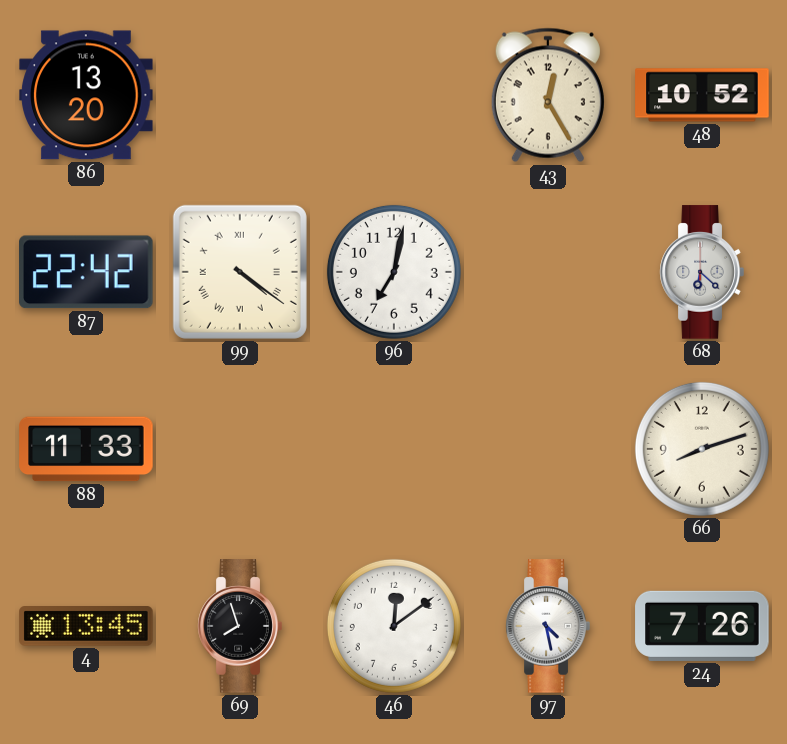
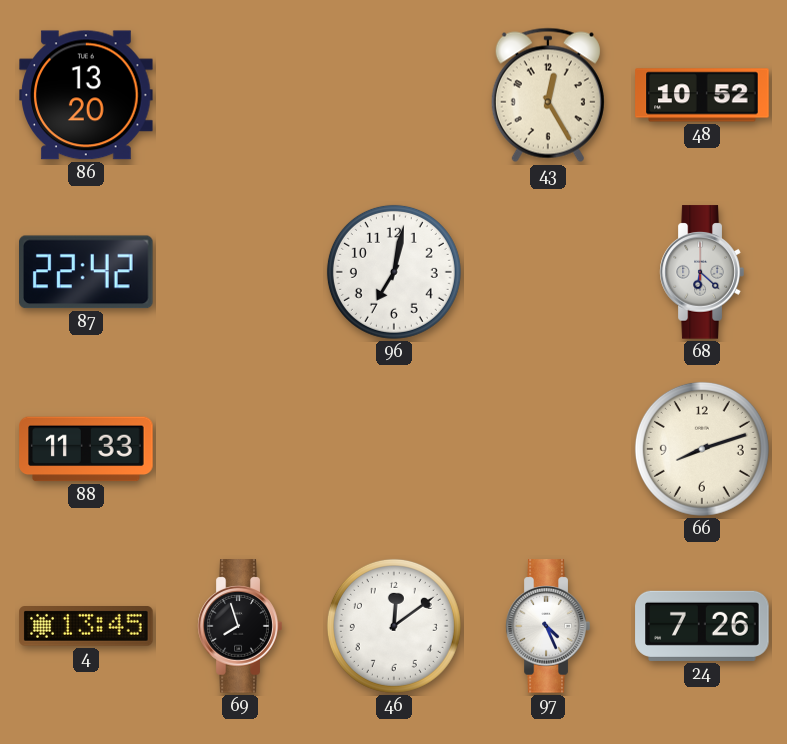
99: 4:21 -> none
97: 4:28 -> 4:26
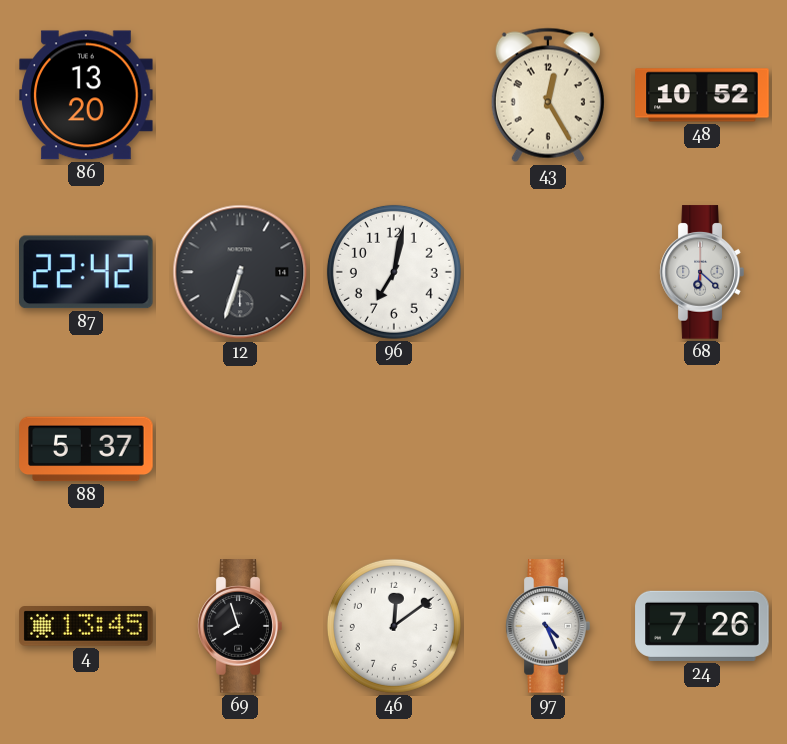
12: none -> 6:33
88: 11:33 -> 5:37
66: 8:12 -> none
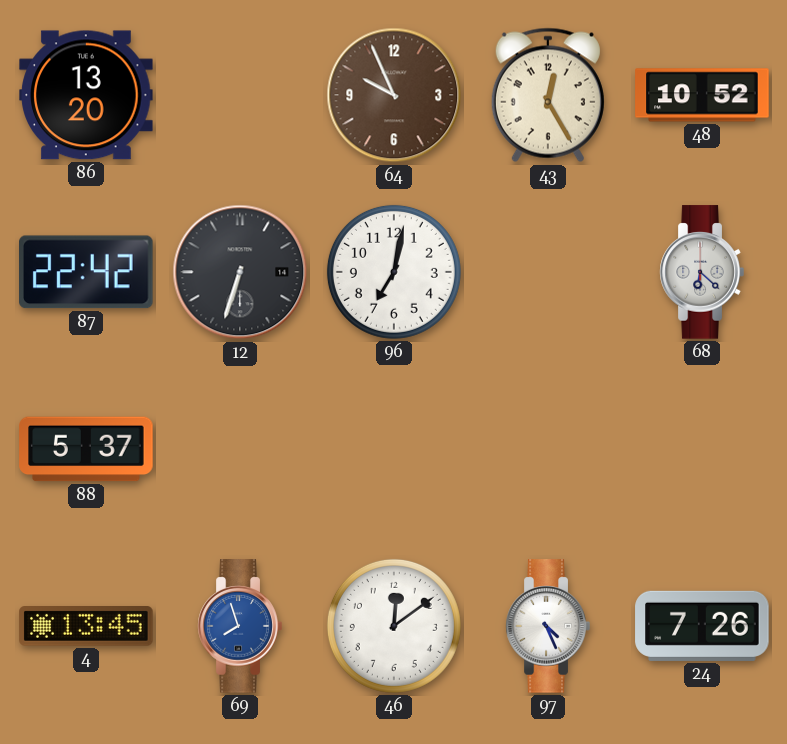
64: none -> 9:56
69 dial: black -> blue
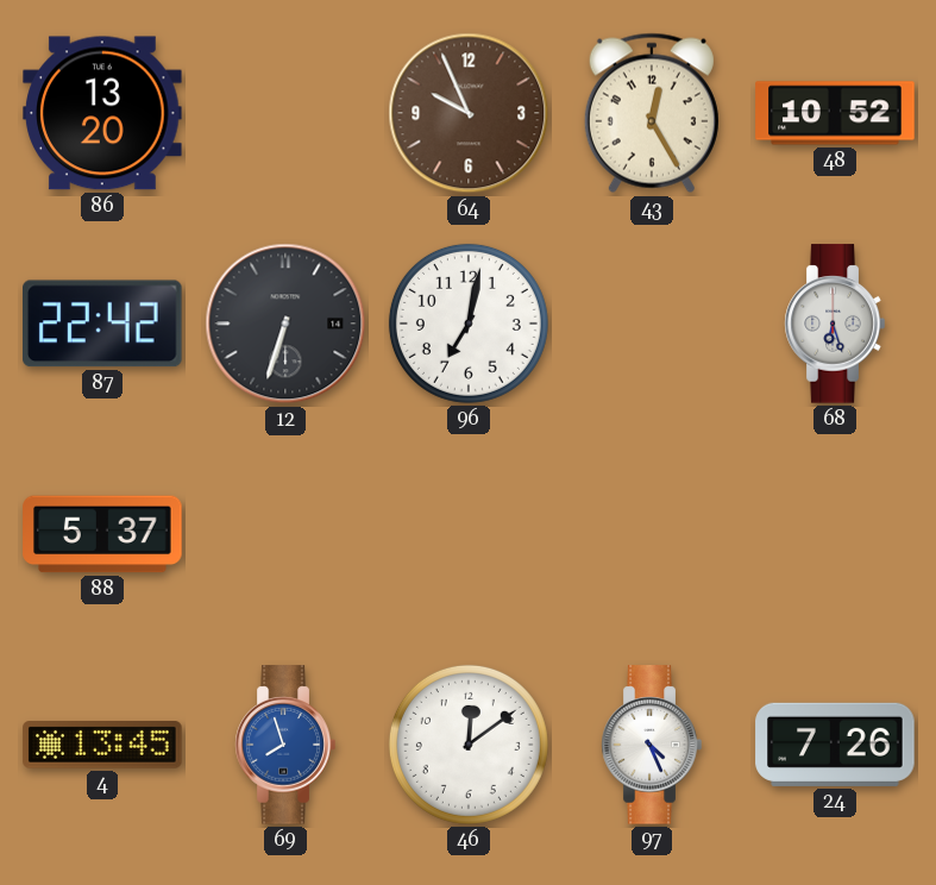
68: 6:22 -> 6:27
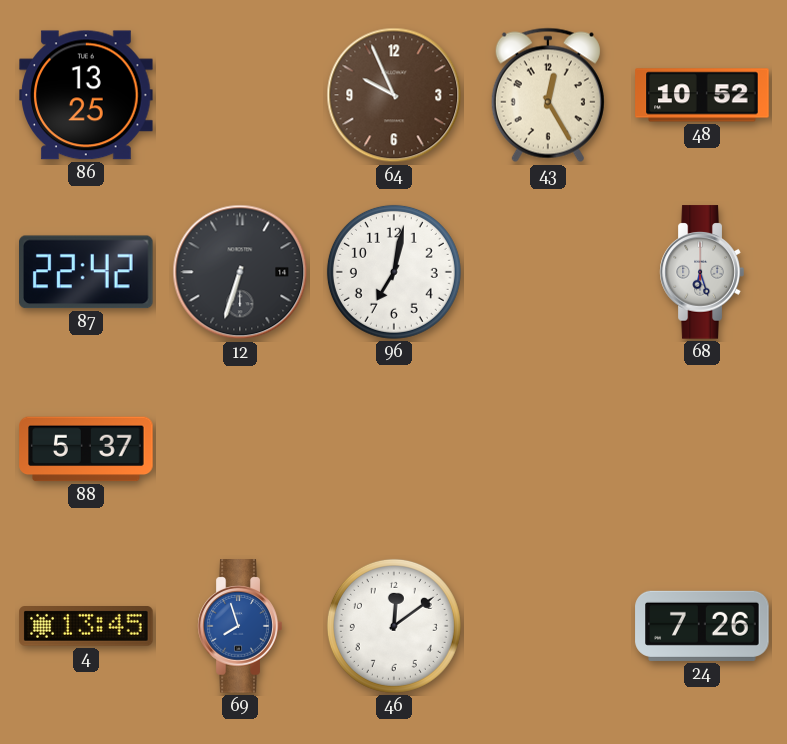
86: 13:20 -> 13:25
97: 4:26 -> none
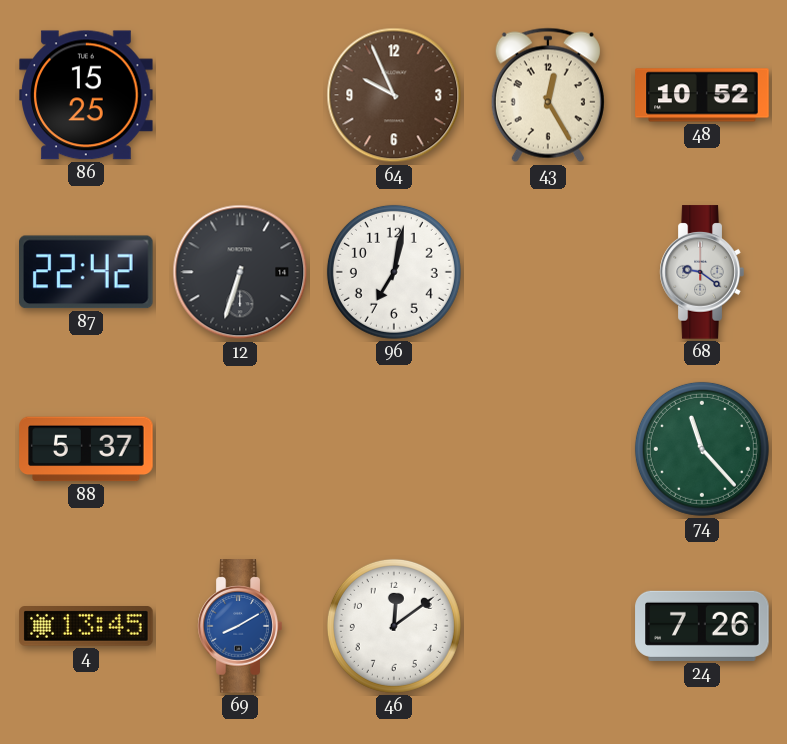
86: 13:25 -> 15:25
68: 6:27 -> 9:21
74: none -> 11:23
69: 7:57 -> 8:10
